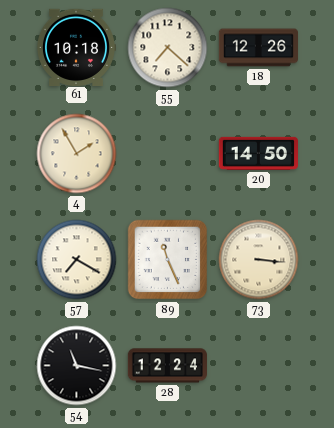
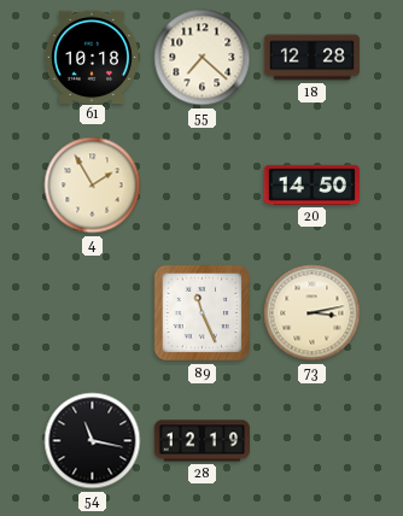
18: 12:26 -> 12:28
57: 7:20 -> none
73: 3:16 -> 3:13
28: 12:24 -> 12:19
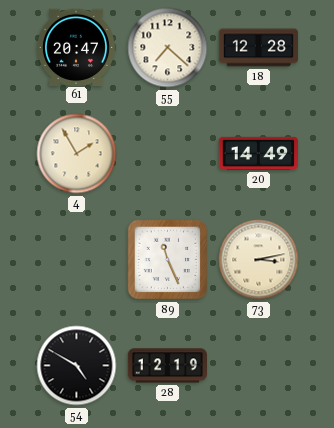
61: 10:18 -> 20:47
20: 14:50 -> 14:49
54: 11:17 -> 4:50
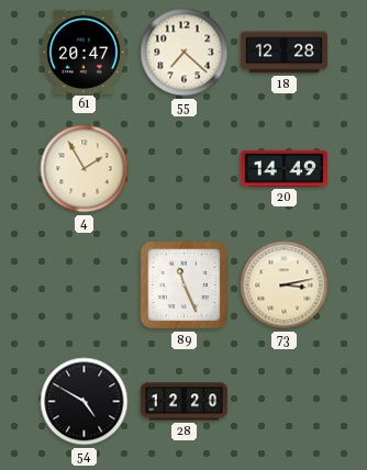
28: 12:19 -> 12:20
